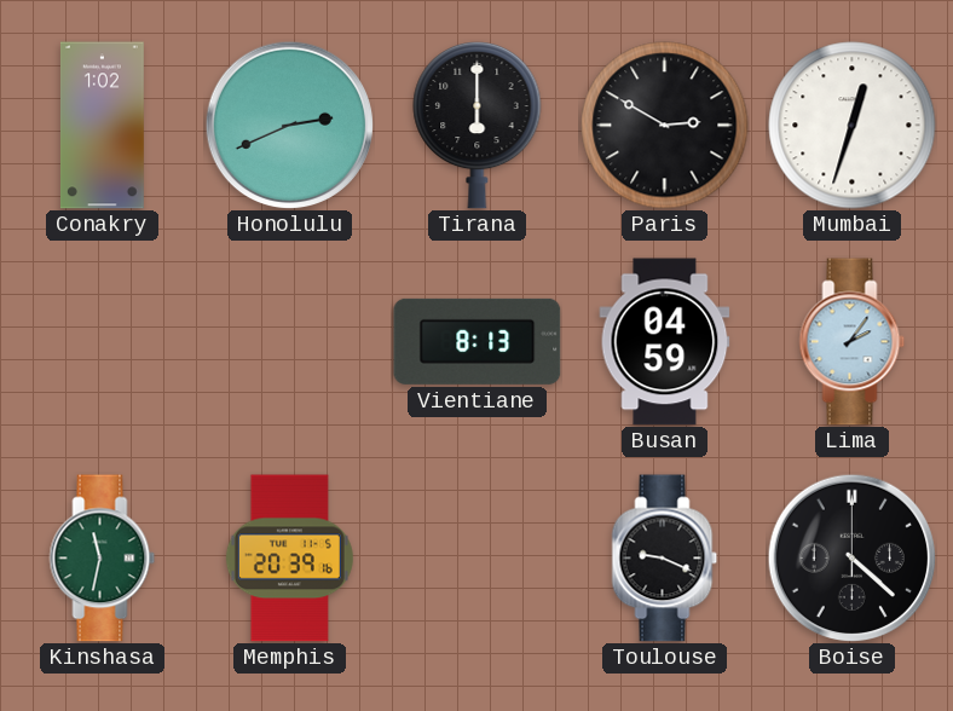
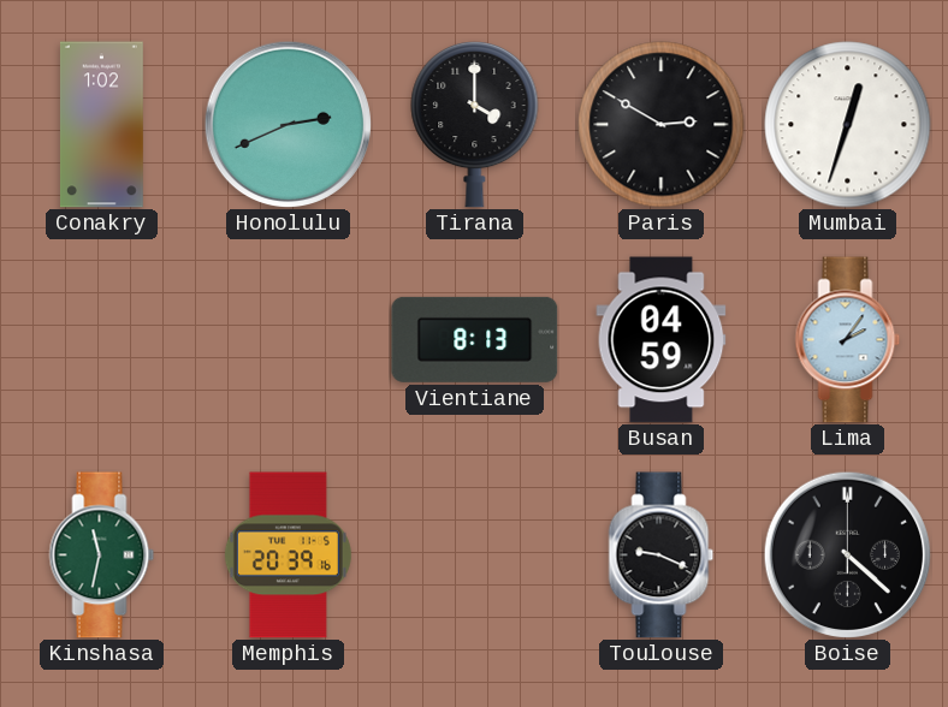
Tirana: 6:00 -> 4:00
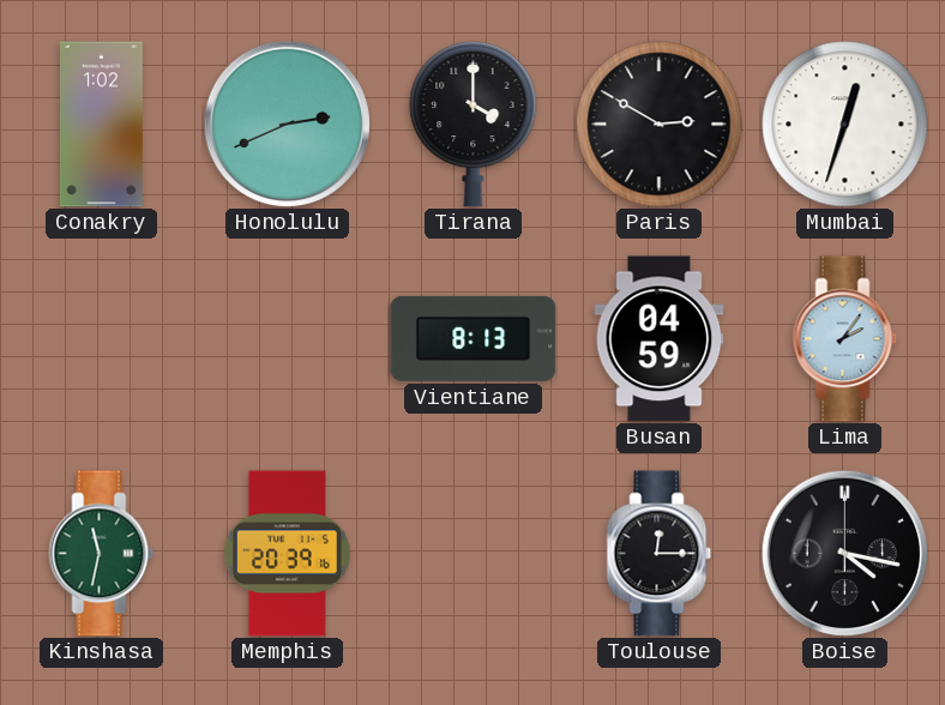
Toulouse: 9:19 -> 12:15
Boise: 4:22 -> 4:17
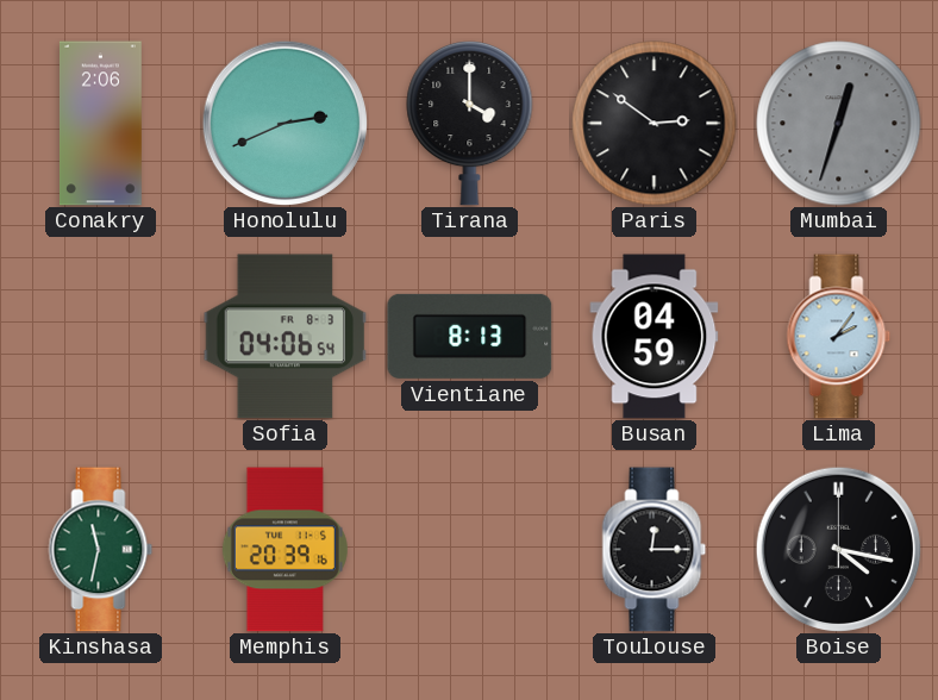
Conakry: 1:02 -> 2:06
Paris: 2:50 -> 2:51
Mumbai dial: white -> grey
Sofia: none -> 04:06
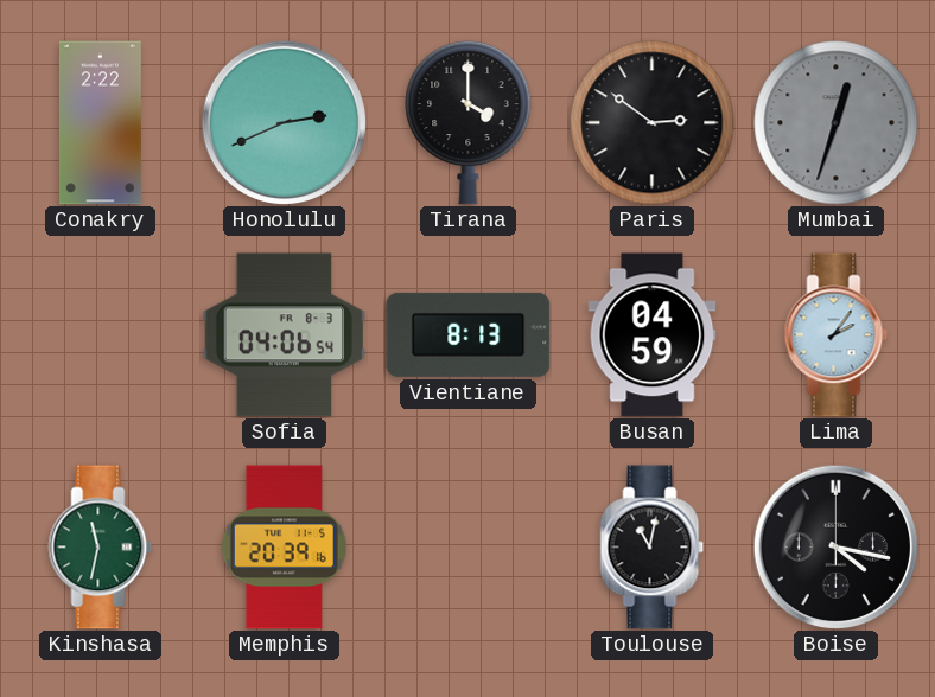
Conakry: 2:06 -> 2:22
Toulouse: 12:15 -> 11:02
